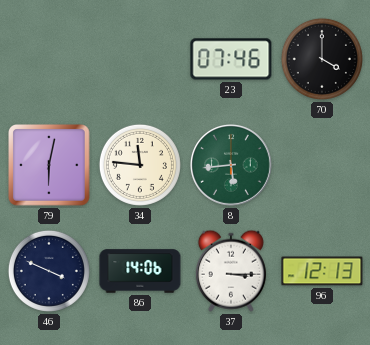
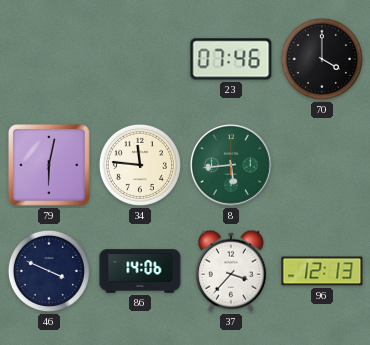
37: 3:15 -> 3:37
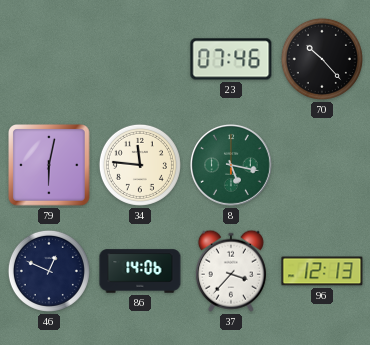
70: 4:00 -> 10:23
8: 5:44 -> 5:17
46: 3:49 -> 12:49
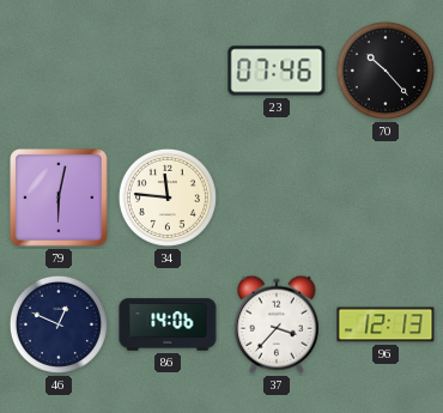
8: 5:17 -> none
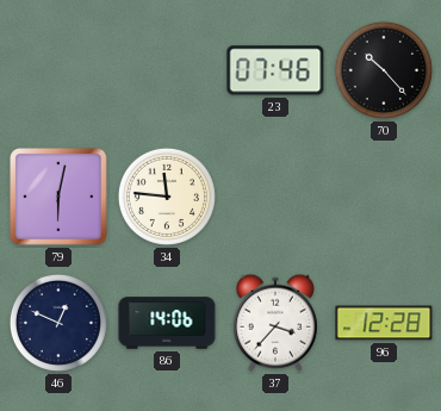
96: 12:13 -> 12:28
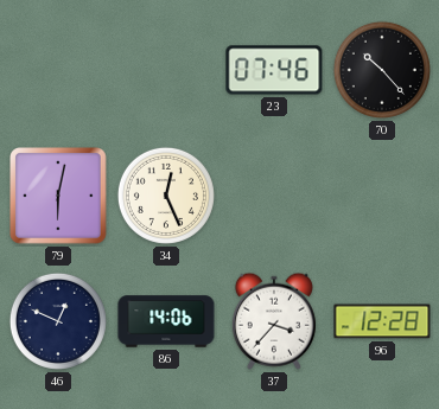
34: 11:46 -> 12:26
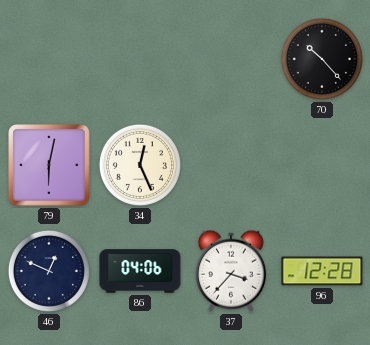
23: 07:46 -> none
86: 14:06 -> 04:06
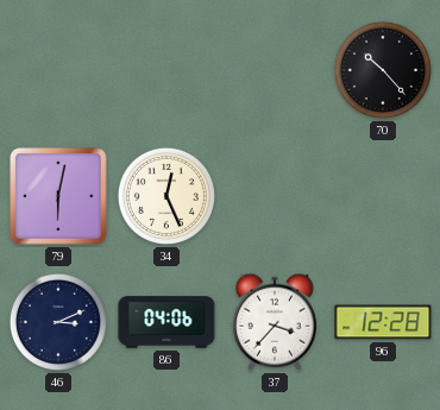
46: 12:49 -> 3:11
